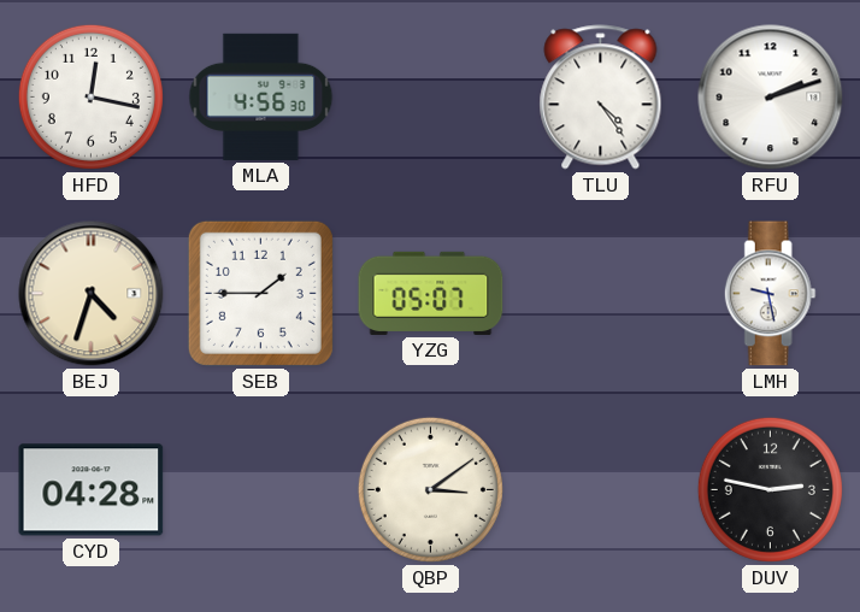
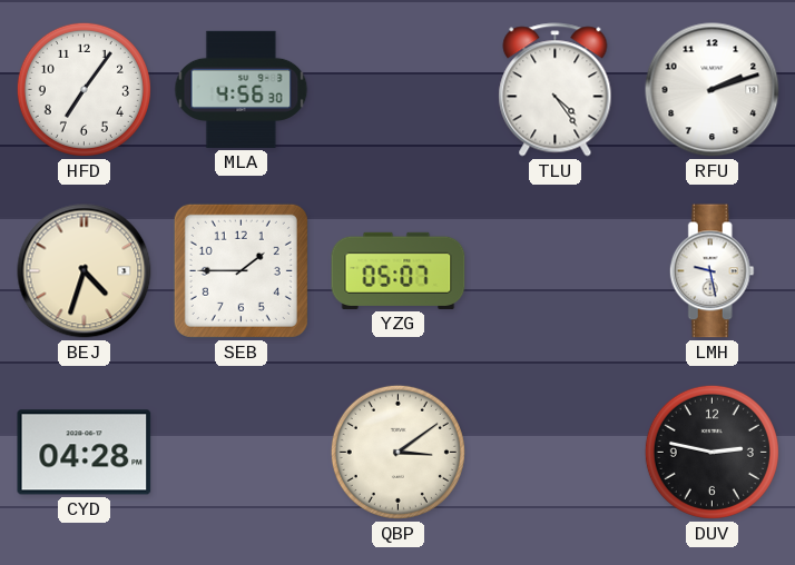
HFD: 12:17 -> 7:06
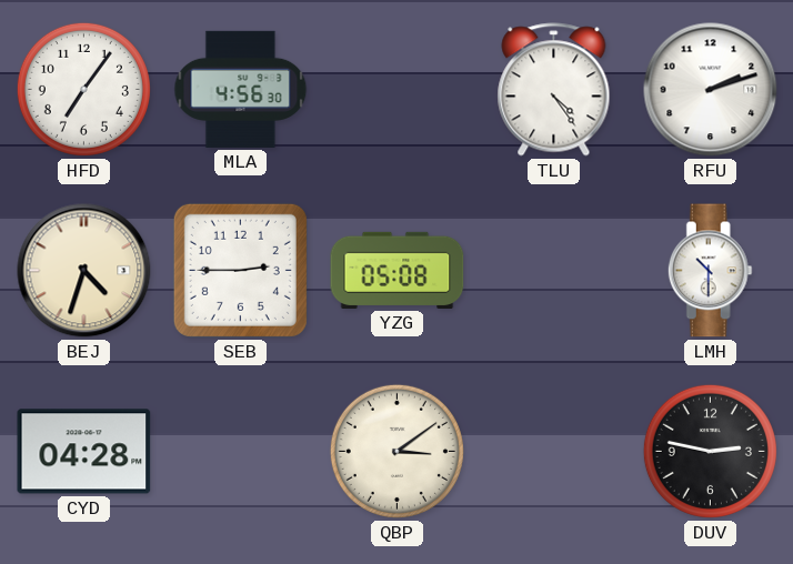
SEB: 1:45 -> 2:45
YZG: 05:07 -> 05:08
LMH: 9:28 -> 10:30
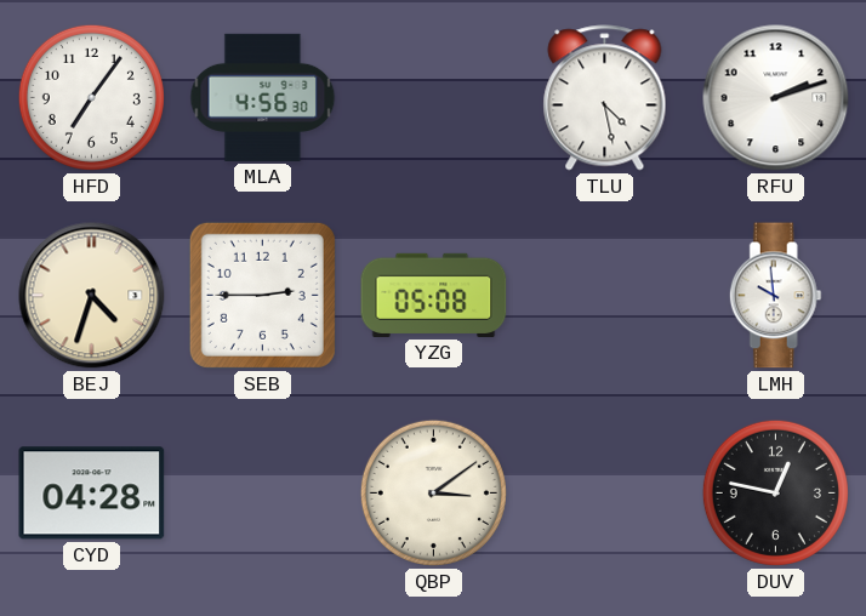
TLU: 4:24 -> 4:28
LMH: 10:30 -> 9:59
DUV: 2:47 -> 12:47
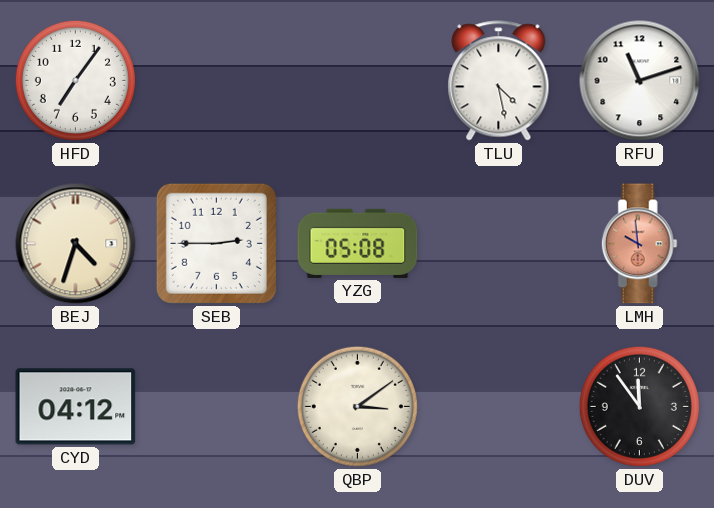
MLA: 4:56 -> none
RFU: 2:12 -> 11:12
LMH dial: white -> salmon
CYD: 04:28 -> 04:12
DUV: 12:47 -> 11:54
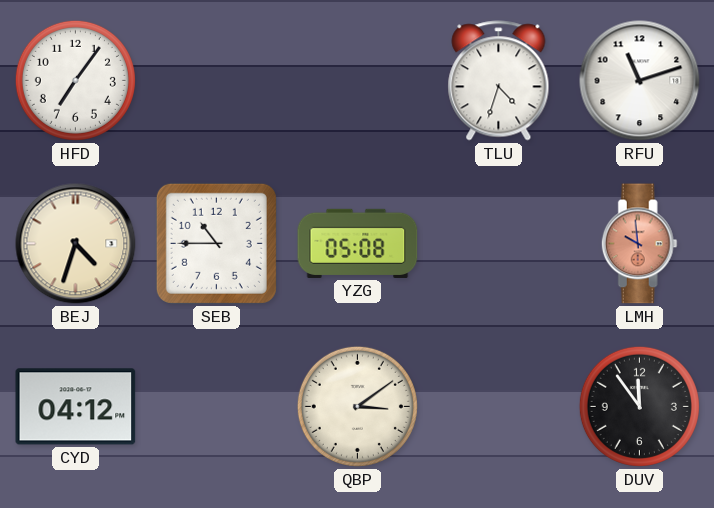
TLU: 4:28 -> 4:33
SEB: 2:45 -> 10:45
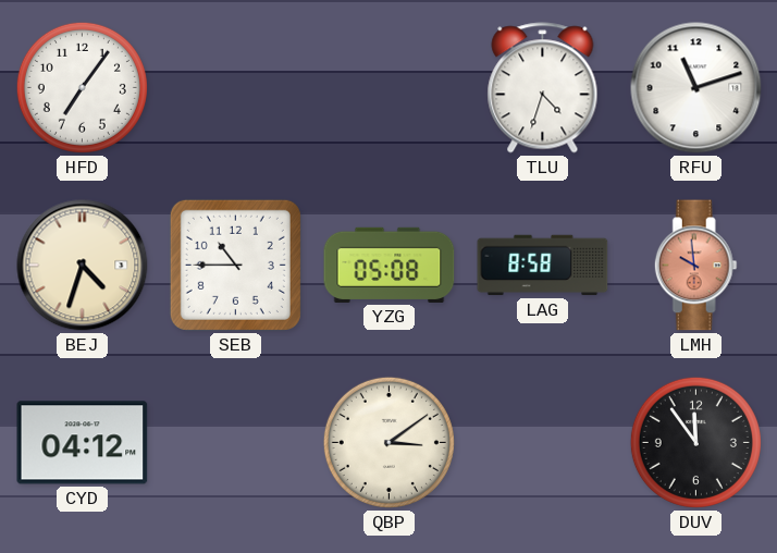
LAG: none -> 8:58
